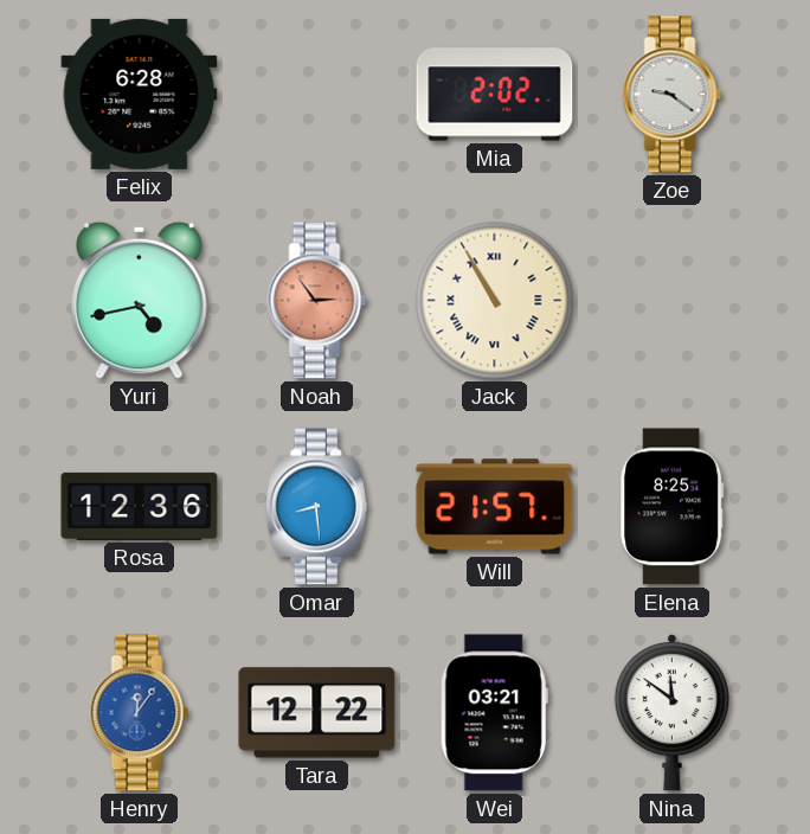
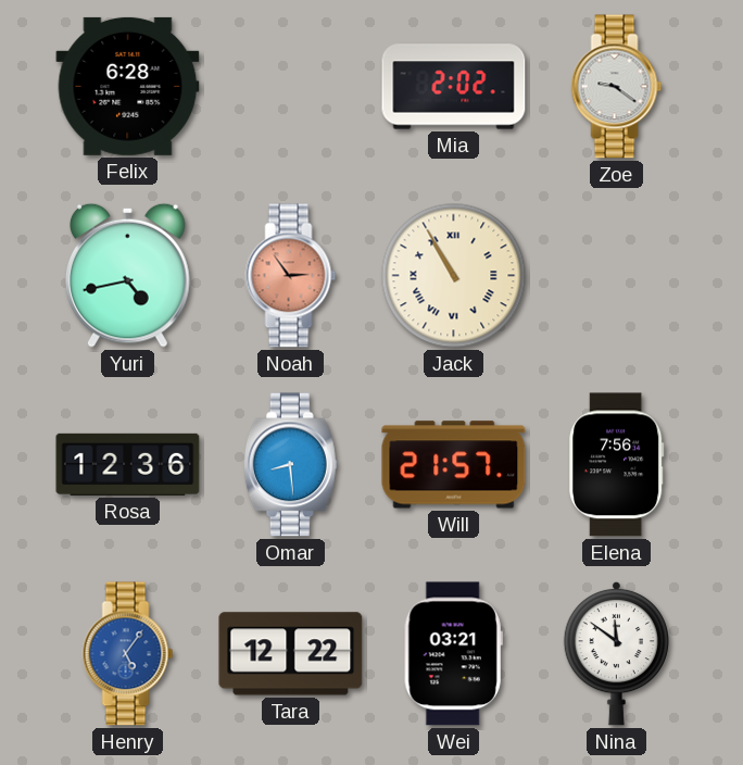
Elena: 8:25 -> 7:56
Henry: 12:06 -> 5:06
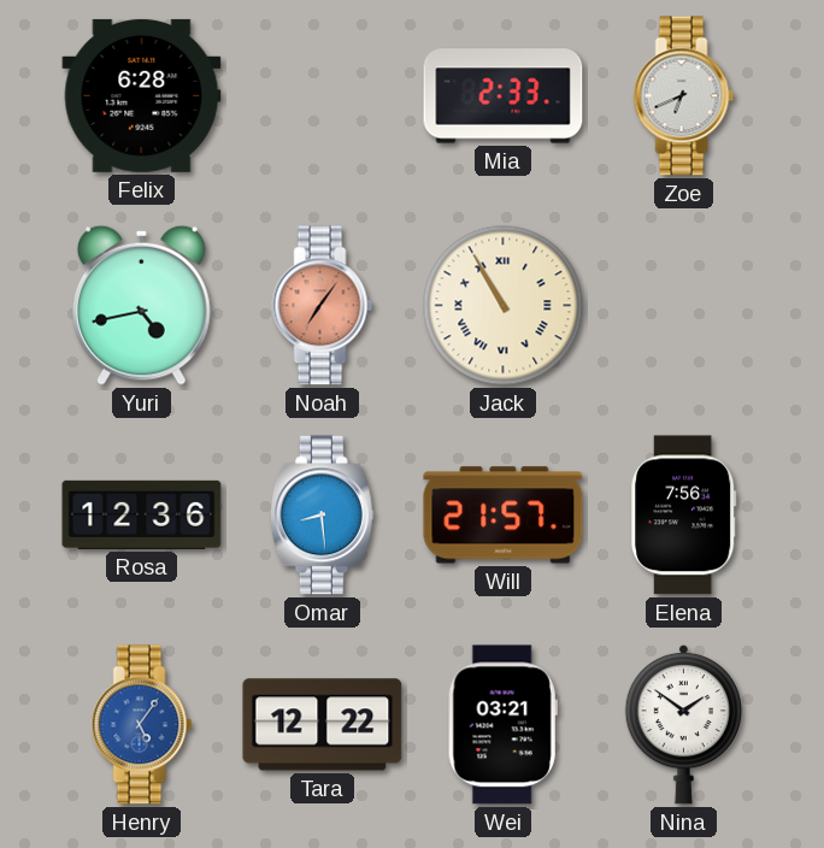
Mia: 2:02 -> 2:33
Zoe: 9:21 -> 6:41
Noah: 2:54 -> 7:06
Nina: 11:51 -> 1:51
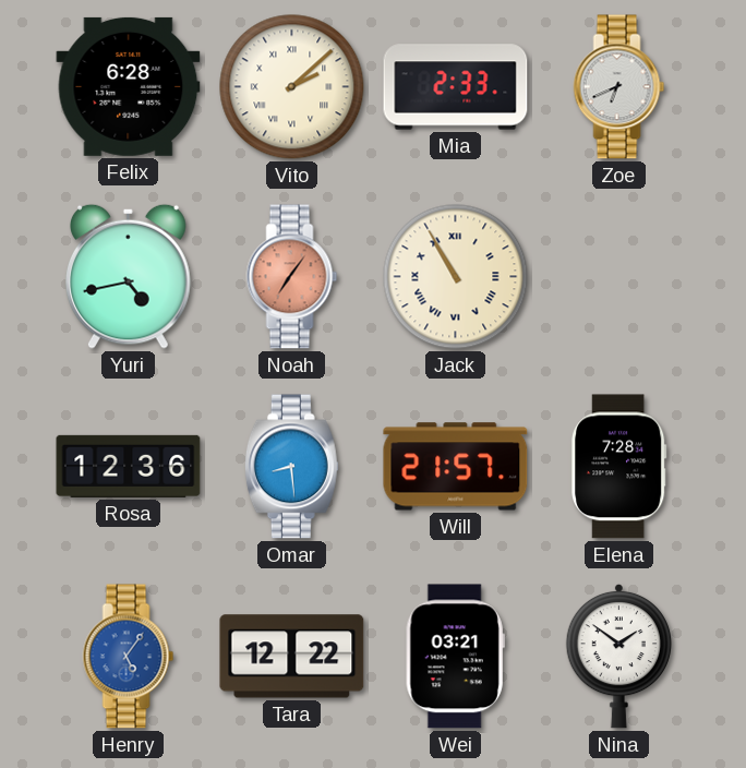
Vito: none -> 2:08
Elena: 7:56 -> 7:28
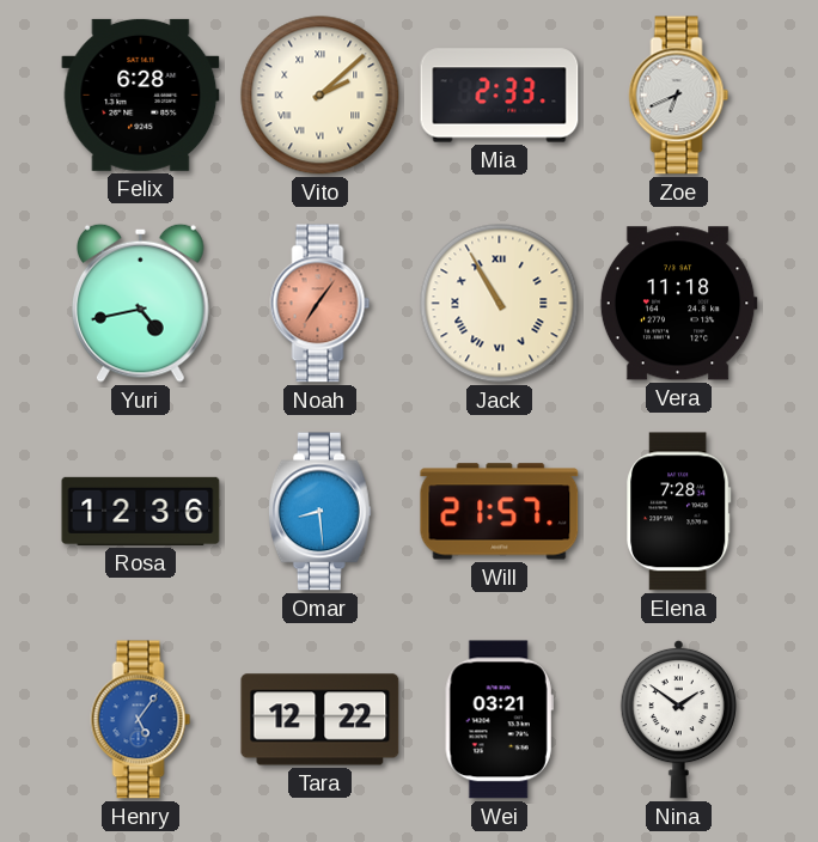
Vera: none -> 11:18
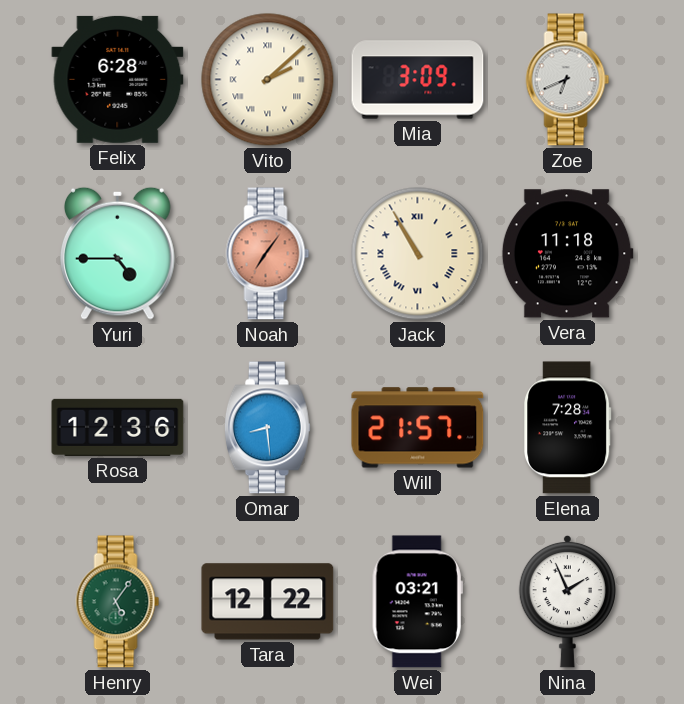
Mia: 2:33 -> 3:09
Yuri: 4:43 -> 4:45
Henry dial: blue -> green
Nina: 1:51 -> 1:56
